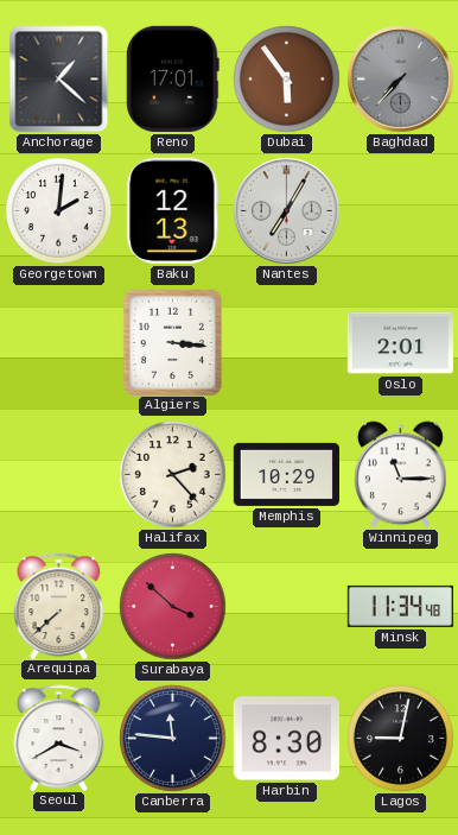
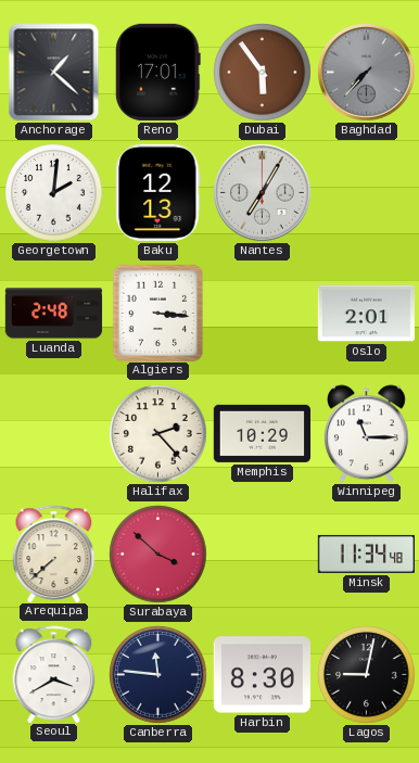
Luanda: none -> 2:48
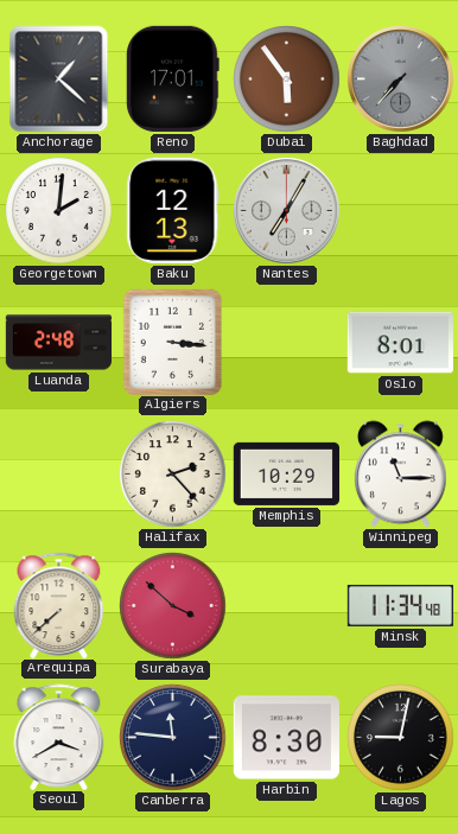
Oslo: 2:01 -> 8:01
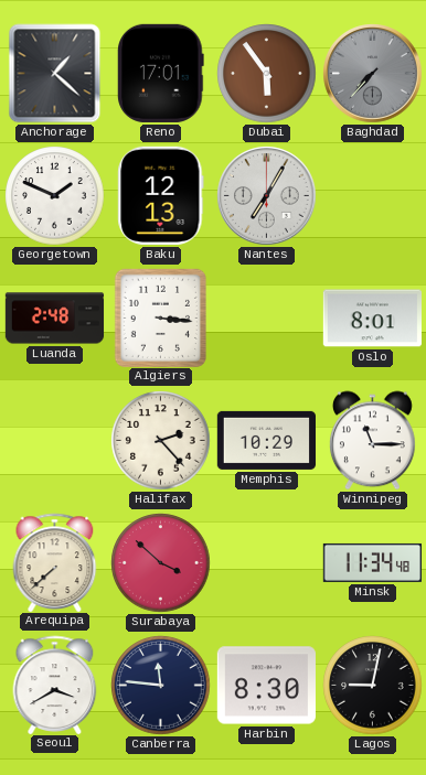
Georgetown: 2:01 -> 1:49
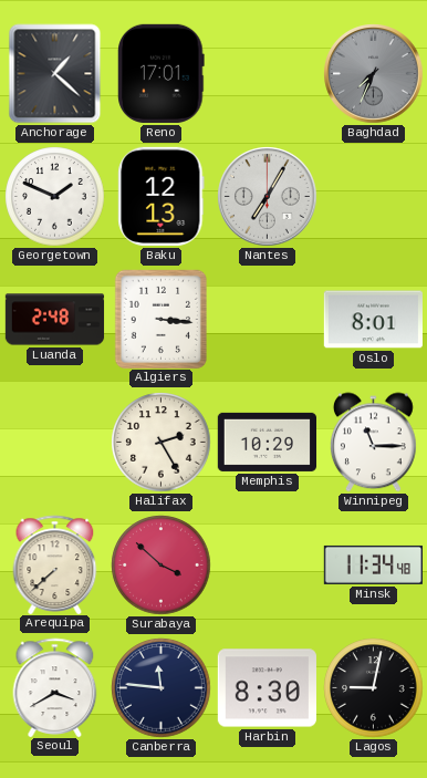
Dubai: 5:54 -> none
Baghdad: 7:37 -> 7:34
Halifax: 2:23 -> 2:25
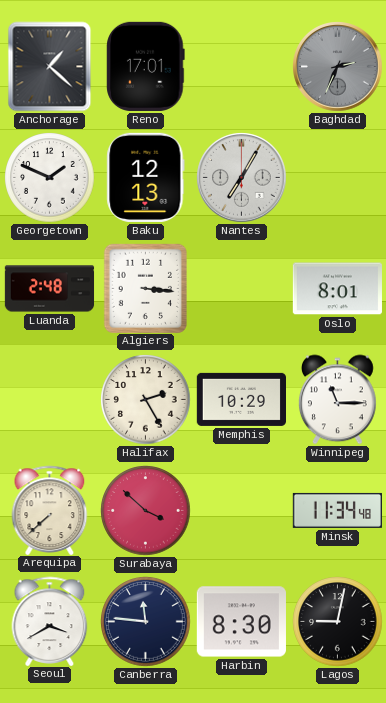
Baghdad: 7:34 -> 2:34
